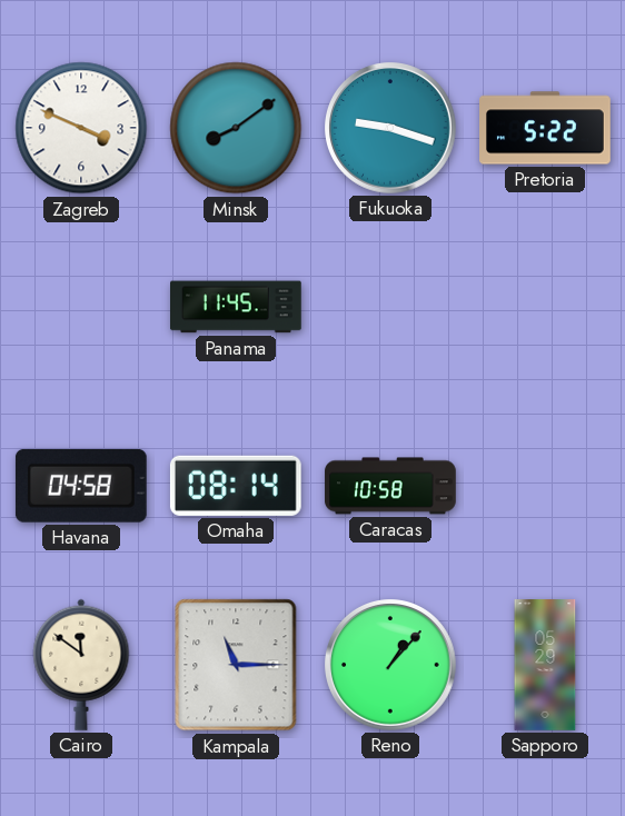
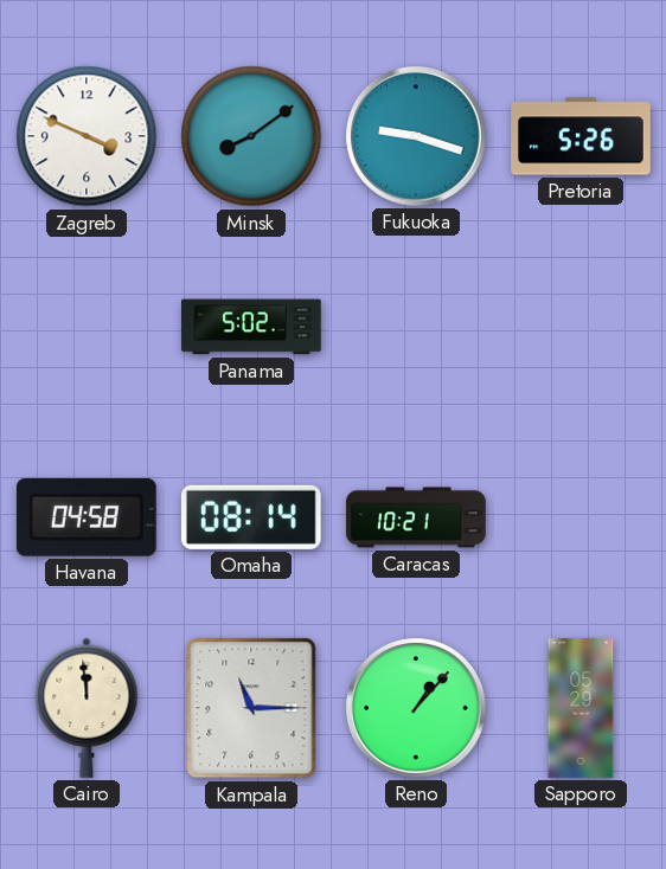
Pretoria: 5:22 -> 5:26
Panama: 11:45 -> 5:02
Caracas: 10:58 -> 10:21
Cairo: 11:51 -> 11:59
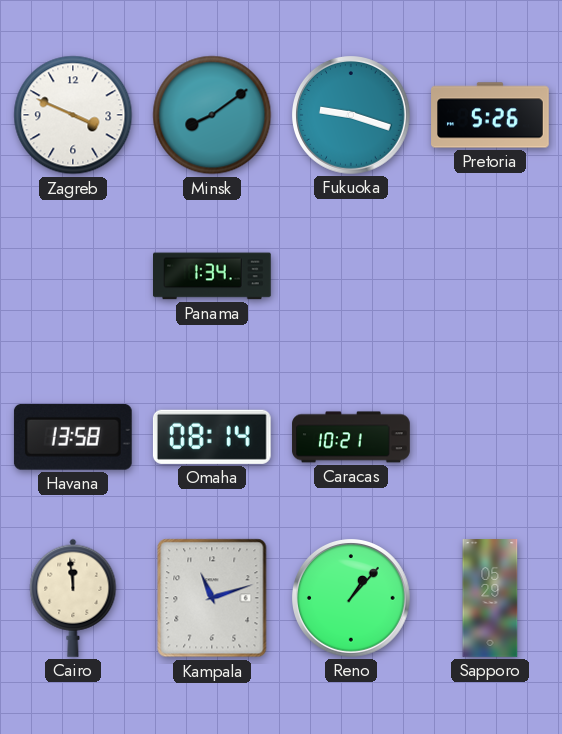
Panama: 5:02 -> 1:34
Havana: 04:58 -> 13:58
Kampala: 11:15 -> 11:12
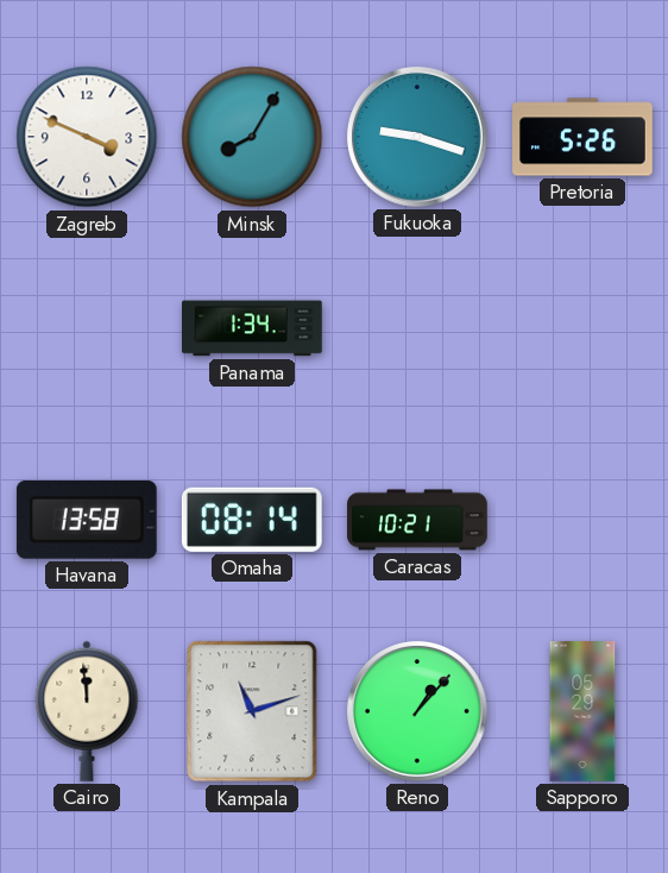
Minsk: 8:09 -> 8:05
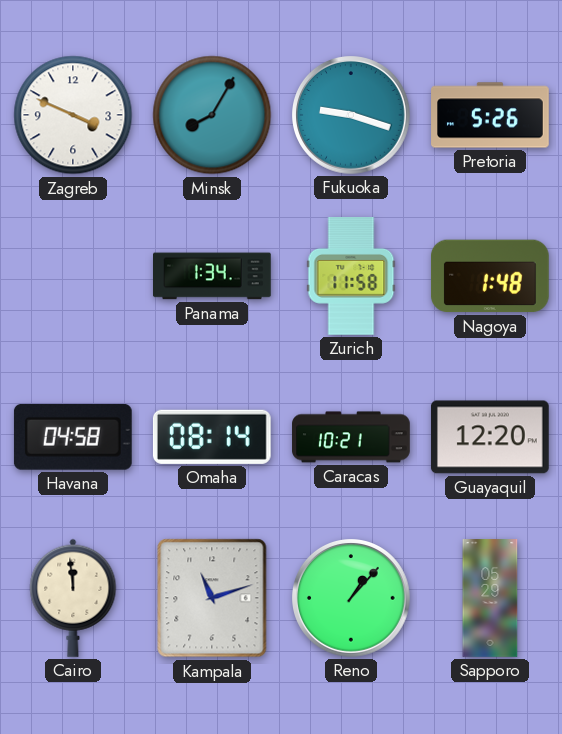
Zurich: none -> 11:58
Nagoya: none -> 1:48
Havana: 13:58 -> 04:58
Guayaquil: none -> 12:20
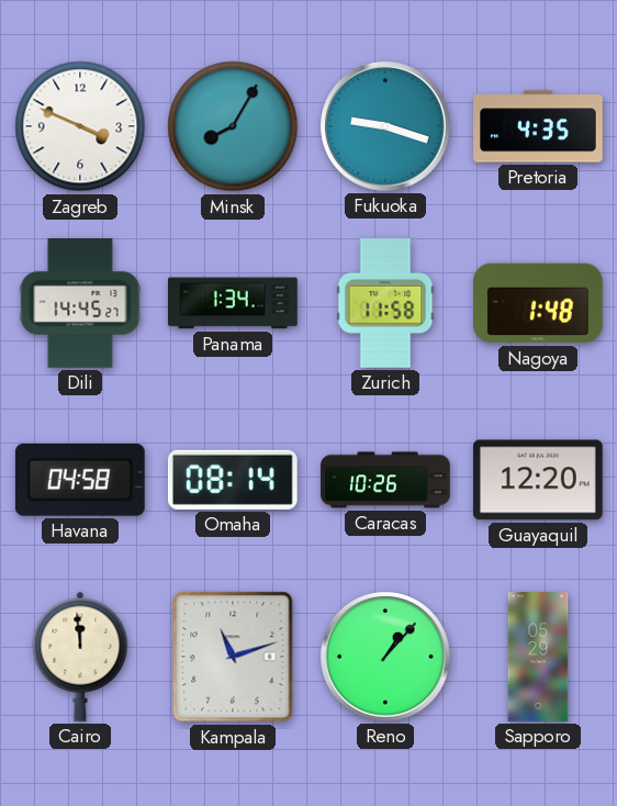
Pretoria: 5:26 -> 4:35
Dili: none -> 14:45
Caracas: 10:21 -> 10:26
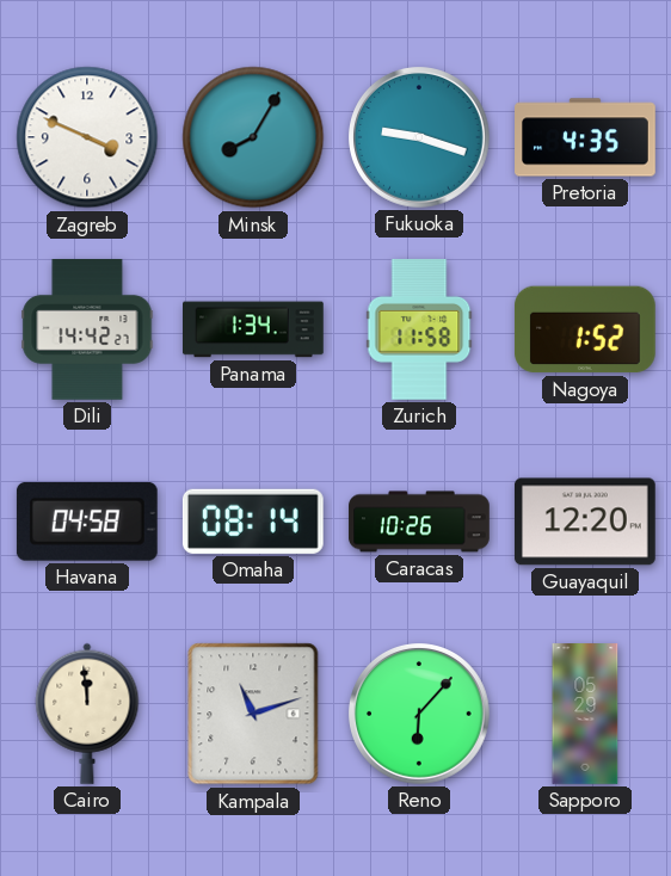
Dili: 14:45 -> 14:42
Nagoya: 1:48 -> 1:52
Reno: 1:07 -> 6:07
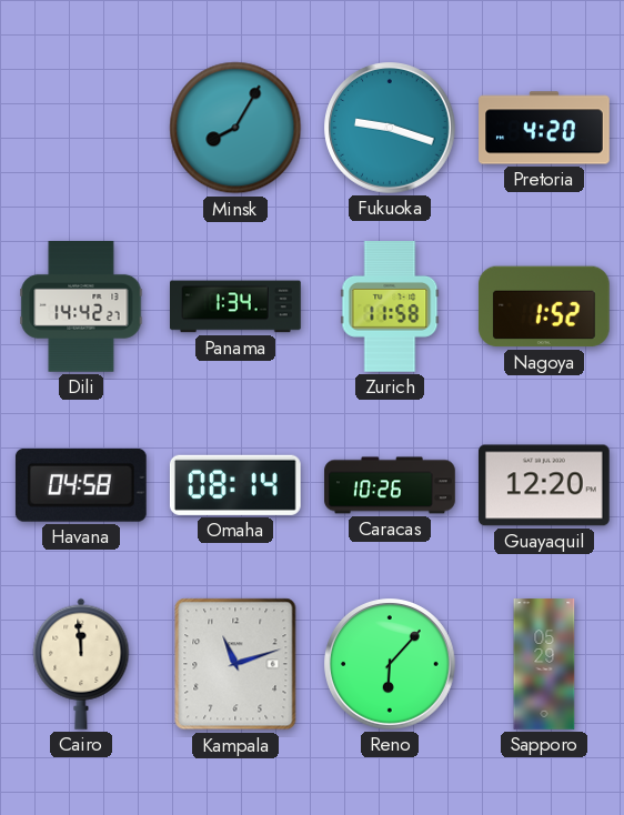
Zagreb: 3:49 -> none
Pretoria: 4:35 -> 4:20
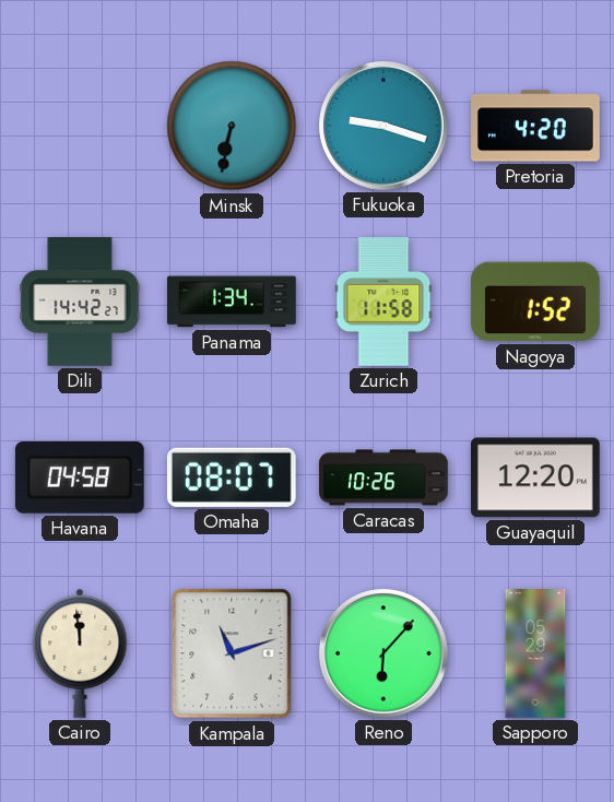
Minsk: 8:05 -> 6:32
Omaha: 08:14 -> 08:07
